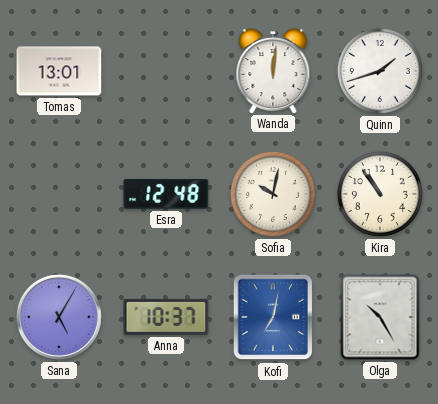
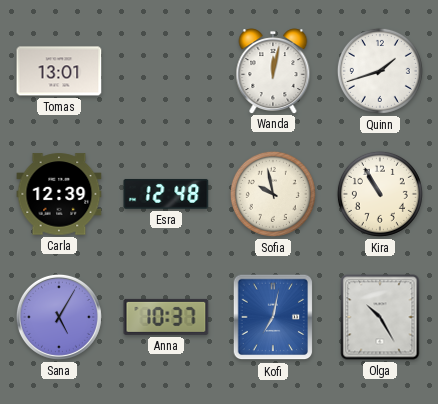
Wanda: 12:01 -> 12:02
Carla: none -> 12:39
Sofia: 10:02 -> 9:58
Kira: 10:54 -> 10:55
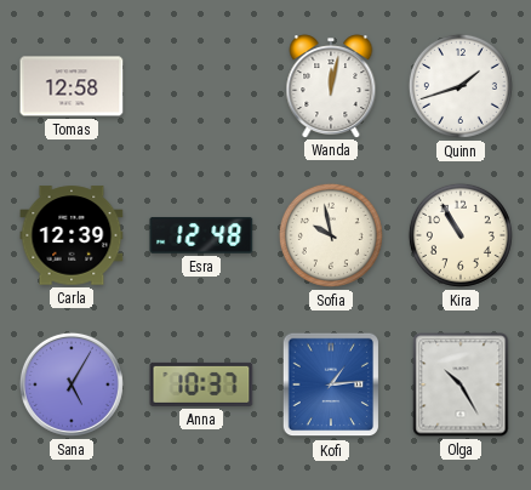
Tomas: 13:01 -> 12:58
Kofi: 7:02 -> 1:14
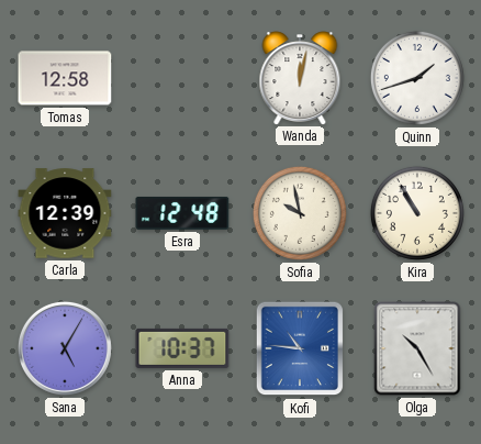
Kofi: 1:14 -> 10:46
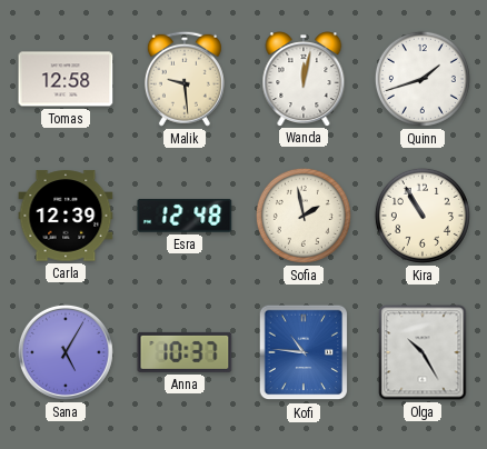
Malik: none -> 9:29
Sofia: 9:58 -> 1:58
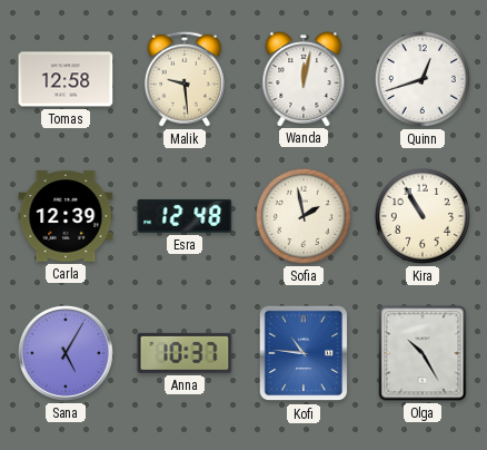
Quinn: 1:42 -> 12:42
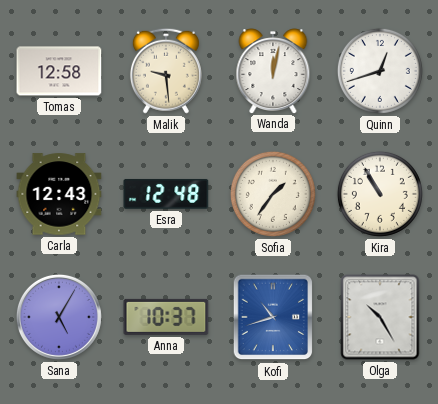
Carla: 12:39 -> 12:43
Sofia: 1:58 -> 1:36
Kofi: 10:46 -> 10:42
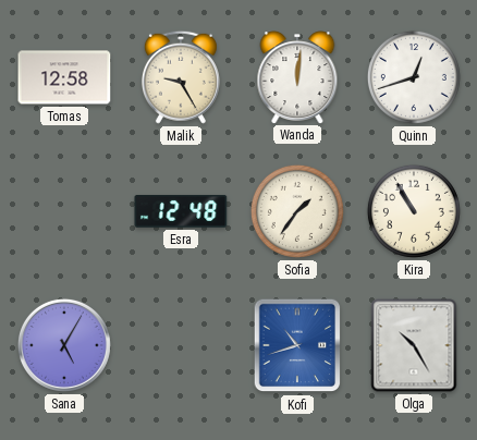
Malik: 9:29 -> 9:25
Wanda: 12:02 -> 12:01
Carla: 12:43 -> none
Anna: 10:37 -> none
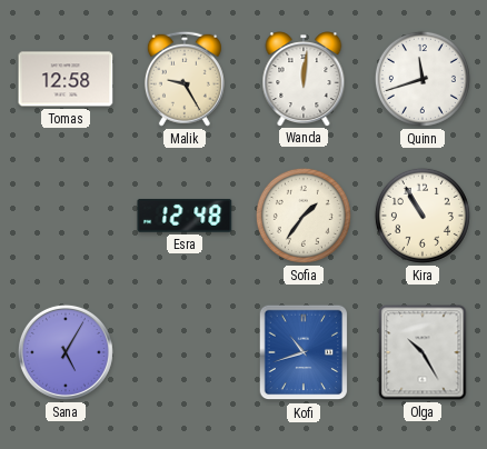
Quinn: 12:42 -> 11:42
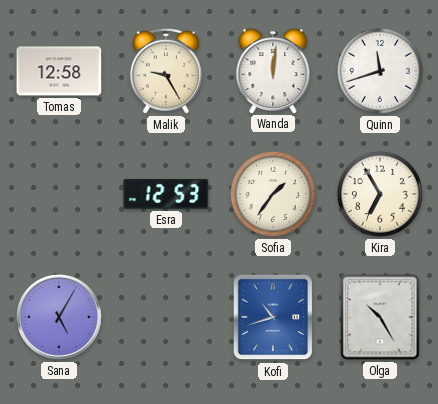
Esra: 12:48 -> 12:53
Kira: 10:55 -> 6:55
